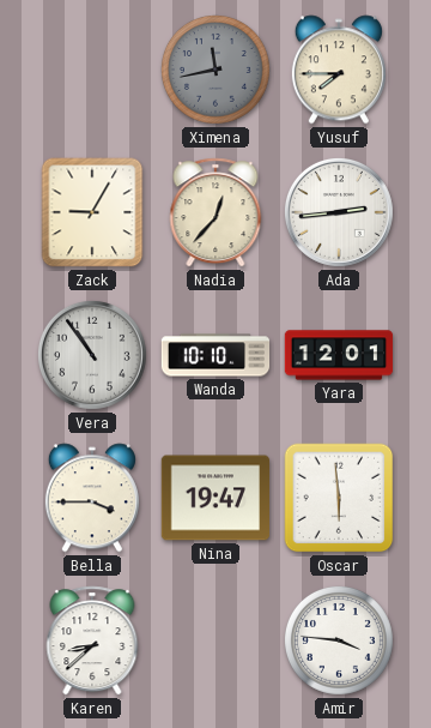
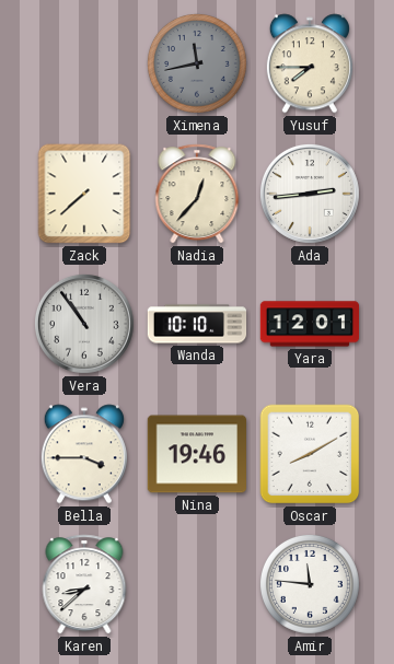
Zack: 9:05 -> 7:38
Nina: 19:47 -> 19:46
Oscar: 5:59 -> 8:10
Amir: 3:46 -> 11:46
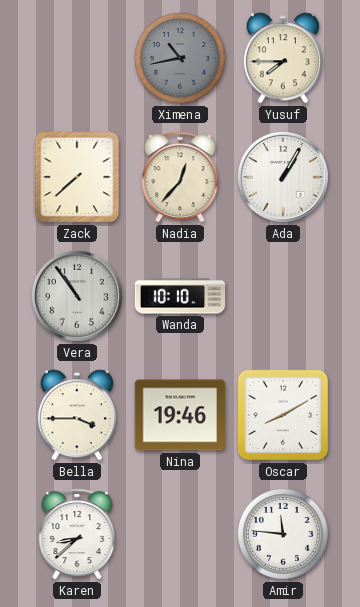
Ximena: 11:43 -> 10:43
Ada: 2:44 -> 1:05
Yara: 12:01 -> none
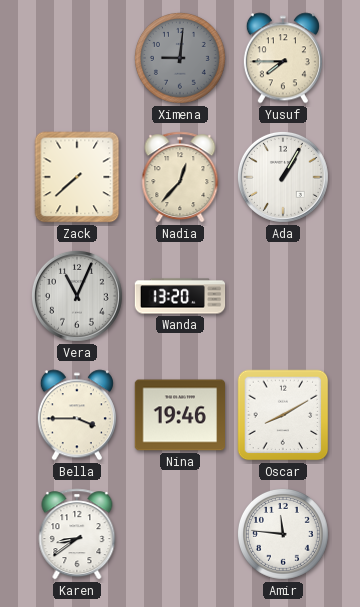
Ximena: 10:43 -> 9:01
Vera: 10:54 -> 11:04
Wanda: 10:10 -> 13:20
Karen: 8:38 -> 8:39
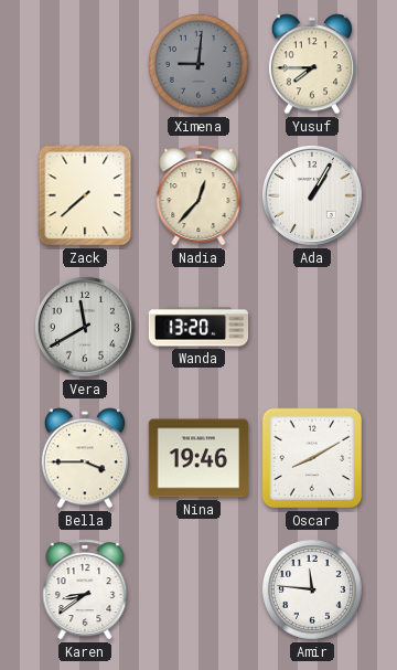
Vera: 11:04 -> 11:40
